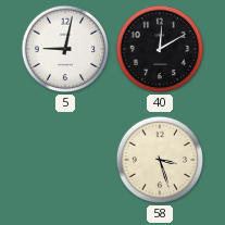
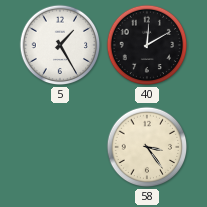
5: 9:02 -> 1:25
58: 3:27 -> 3:24
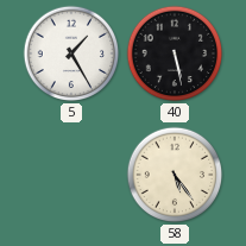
40: 12:10 -> 5:28
58: 3:24 -> 5:24
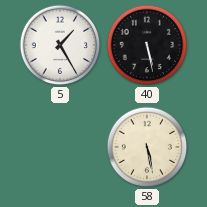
58: 5:24 -> 5:28
